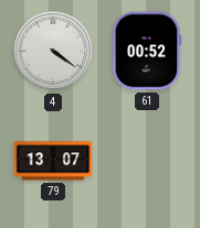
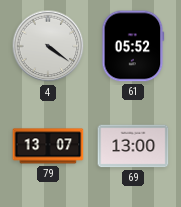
61: 00:52 -> 05:52
69: none -> 13:00
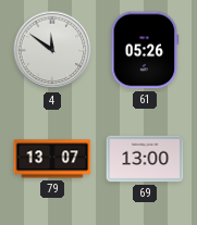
4: 4:21 -> 11:51
61: 05:52 -> 05:26
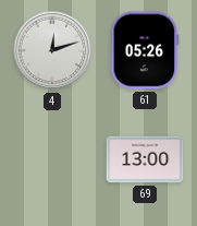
4: 11:51 -> 12:12
79: 13:07 -> none
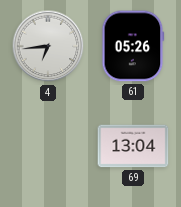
4: 12:12 -> 6:44
69: 13:00 -> 13:04
